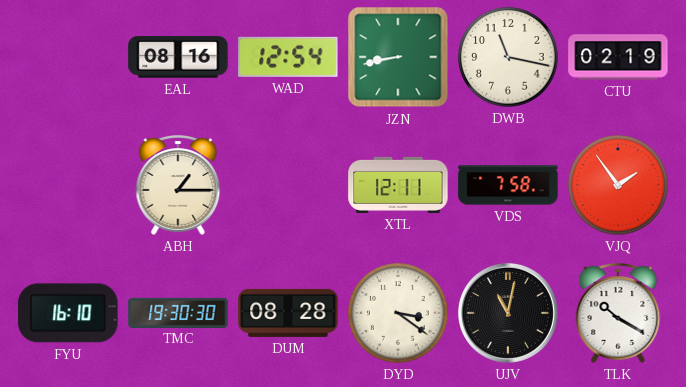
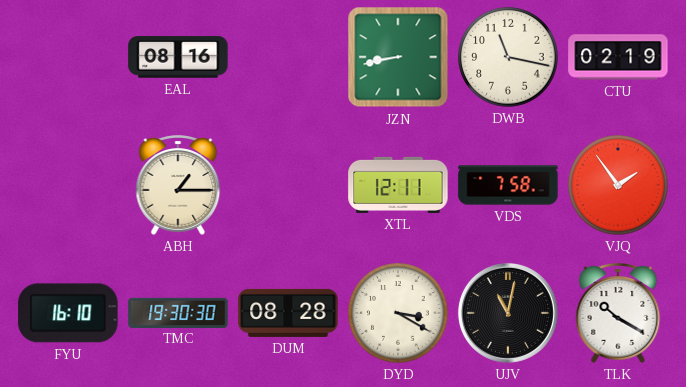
WAD: 12:54 -> none
DYD: 3:21 -> 3:20
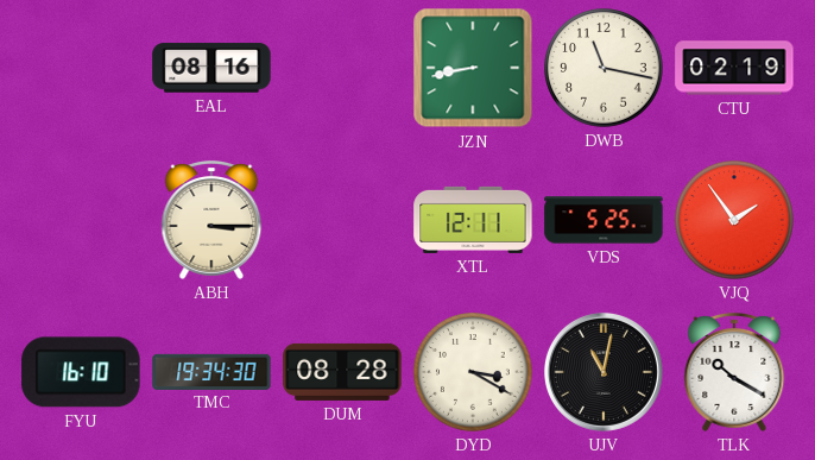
ABH: 1:15 -> 3:15
VDS: 7:58 -> 5:25
TMC: 19:30 -> 19:34
